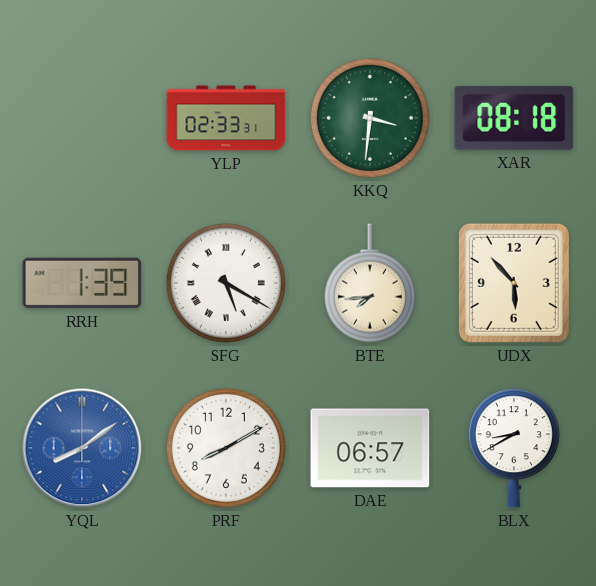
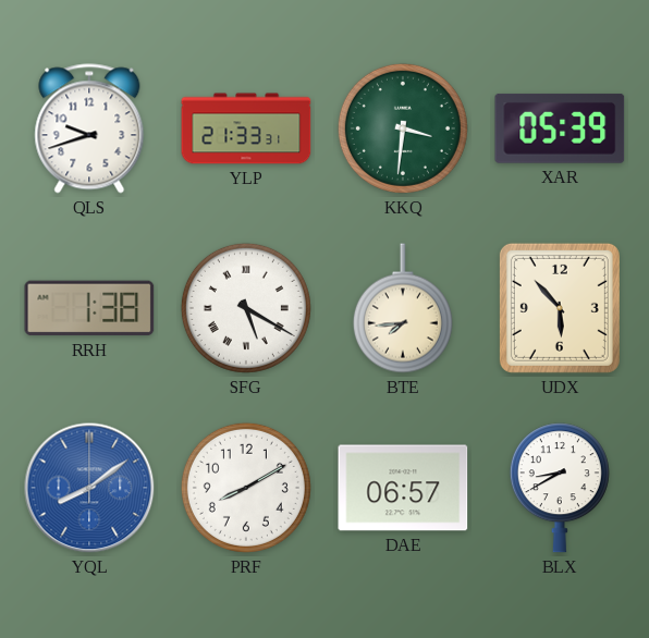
QLS: none -> 9:42
YLP: 02:33 -> 21:33
XAR: 08:18 -> 05:39
RRH: 1:39 -> 1:38
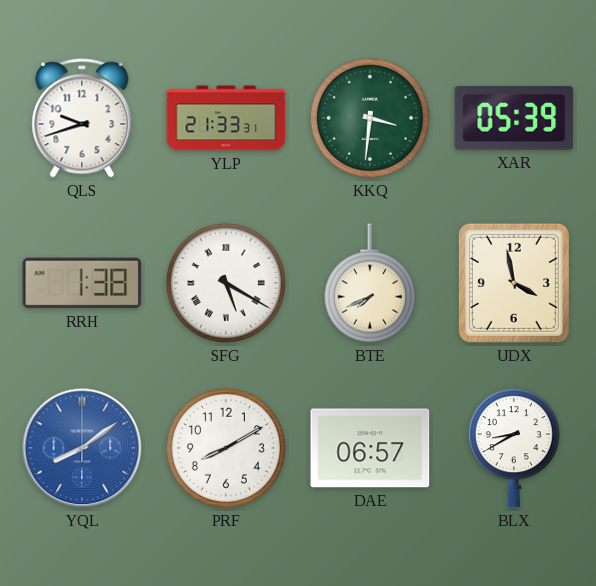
BTE: 7:44 -> 7:41
UDX: 5:53 -> 3:58
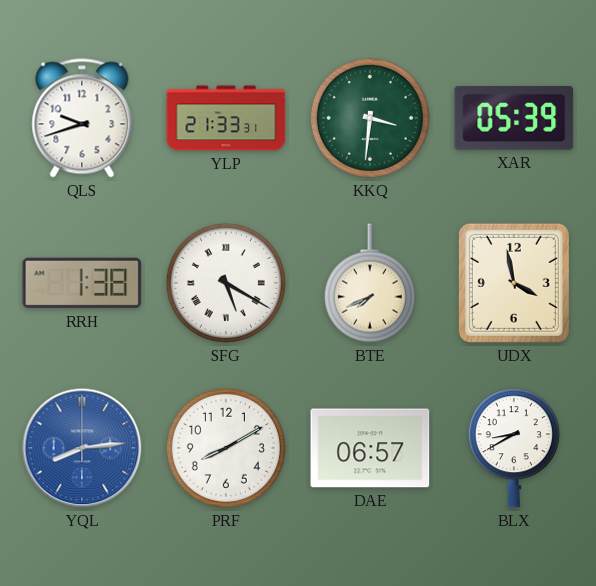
YQL: 8:09 -> 8:14
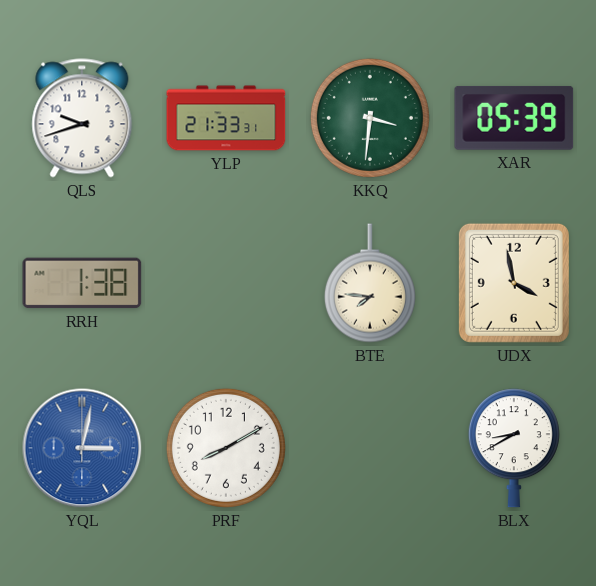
SFG: 5:20 -> none
BTE: 7:41 -> 7:46
YQL: 8:14 -> 3:02
DAE: 06:57 -> none
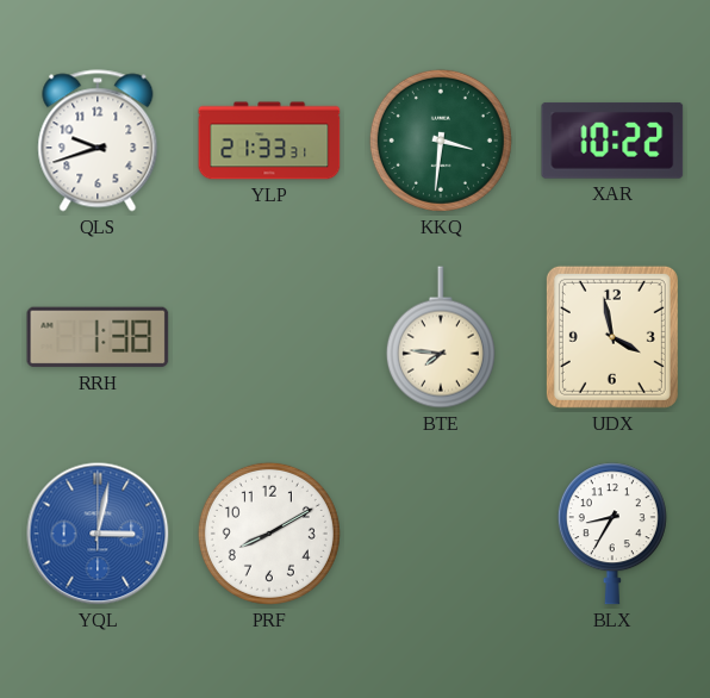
XAR: 05:39 -> 10:22
BLX: 8:40 -> 8:35
